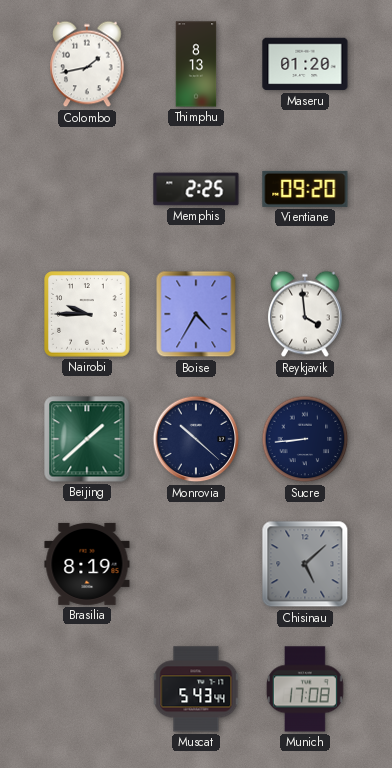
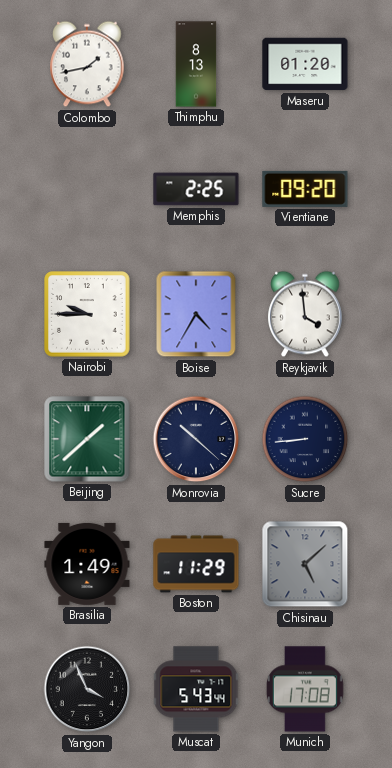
Brasilia: 8:19 -> 1:49
Boston: none -> 11:29
Yangon: none -> 3:56
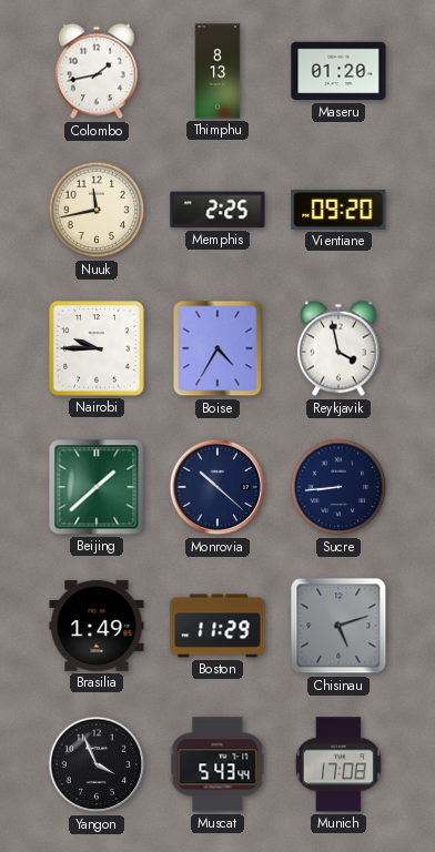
Nuuk: none -> 11:43
Reykjavik: 3:59 -> 3:58
Chisinau: 5:08 -> 5:12
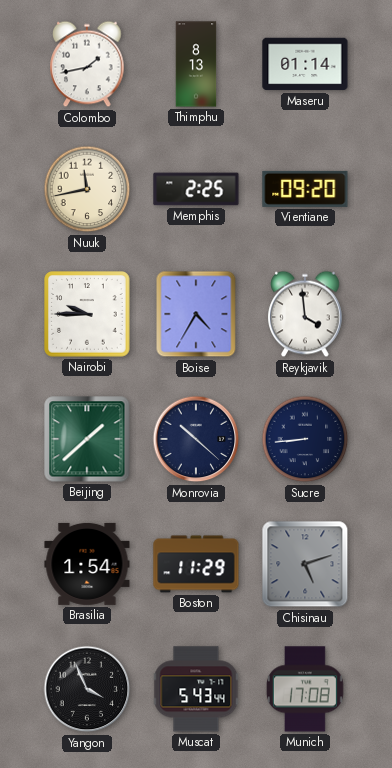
Maseru: 01:20 -> 01:14
Reykjavik: 3:58 -> 3:59
Brasilia: 1:49 -> 1:54
